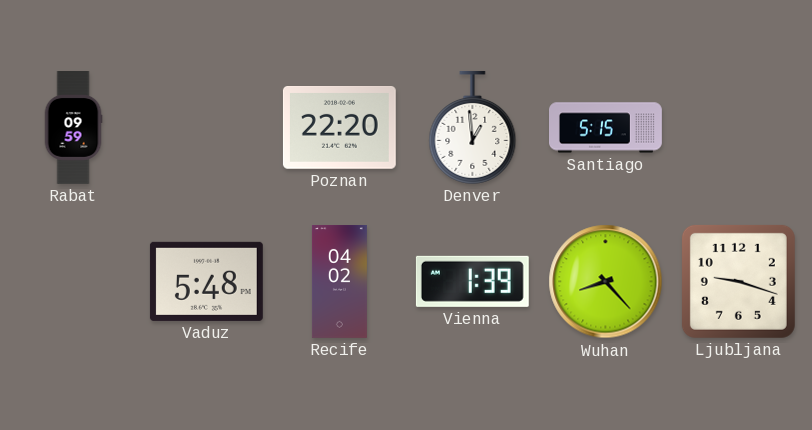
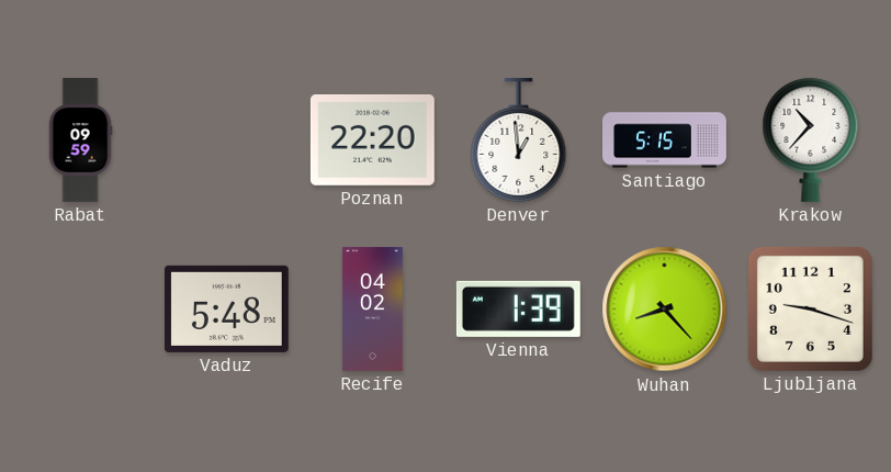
Krakow: none -> 10:37
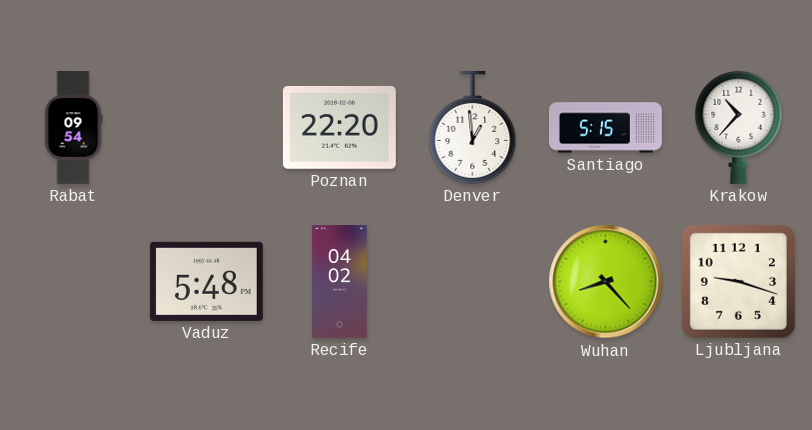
Rabat: 09:59 -> 09:54
Vienna: 1:39 -> none
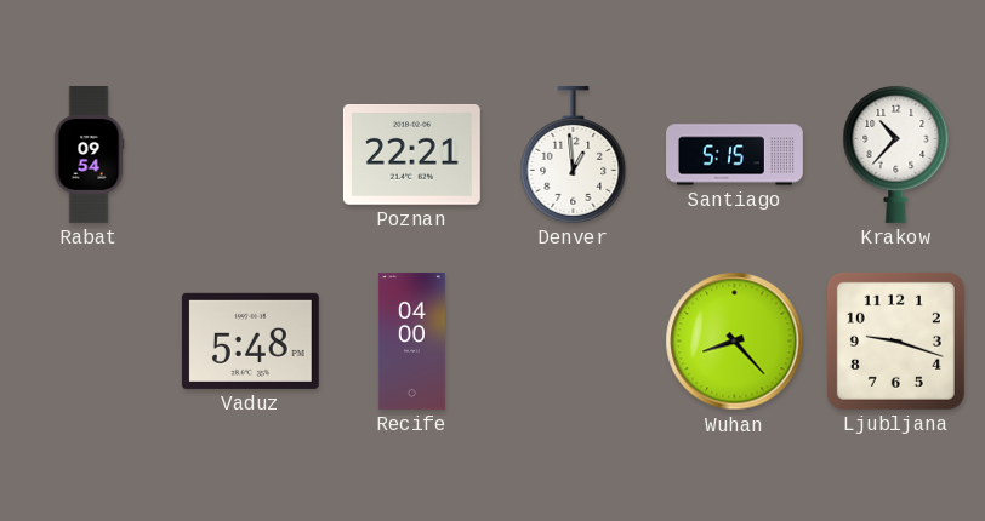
Poznan: 22:20 -> 22:21
Recife: 04:02 -> 04:00
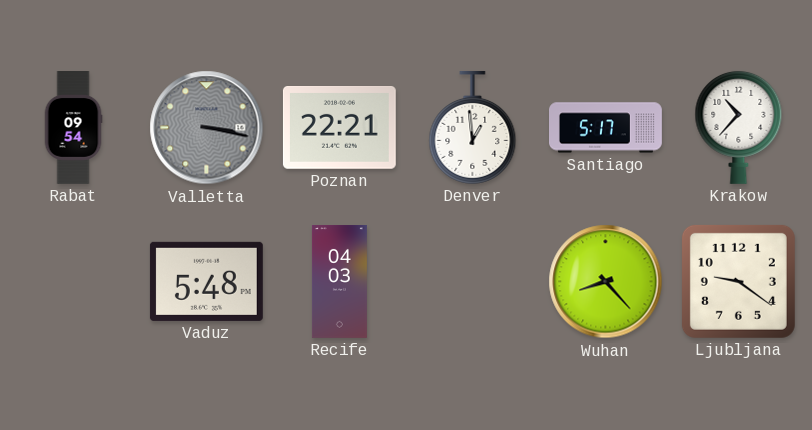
Valletta: none -> 3:17
Santiago: 5:15 -> 5:17
Recife: 04:00 -> 04:03
Ljubljana: 9:18 -> 9:21
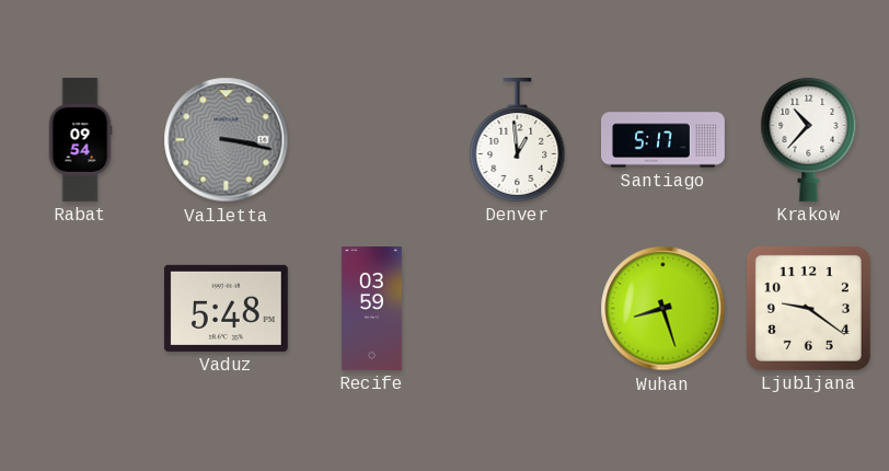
Poznan: 22:21 -> none
Recife: 04:03 -> 03:59
Wuhan: 8:23 -> 8:27
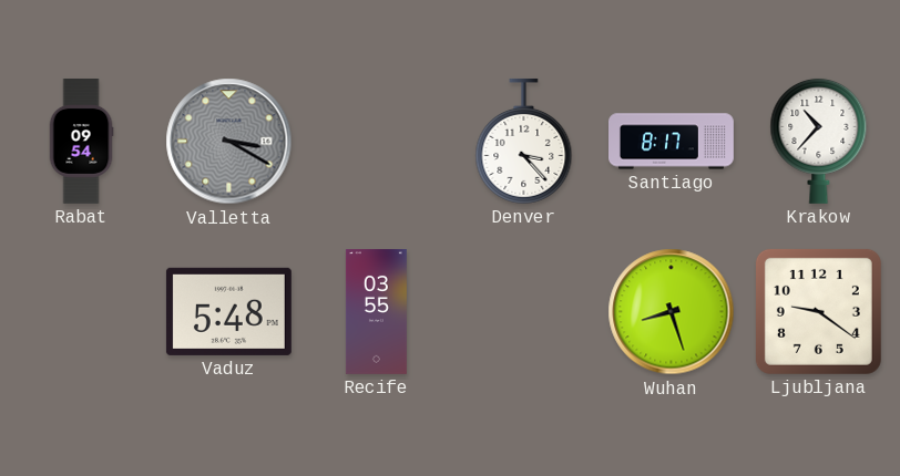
Valletta: 3:17 -> 3:20
Denver: 12:59 -> 3:23
Santiago: 5:17 -> 8:17
Recife: 03:59 -> 03:55
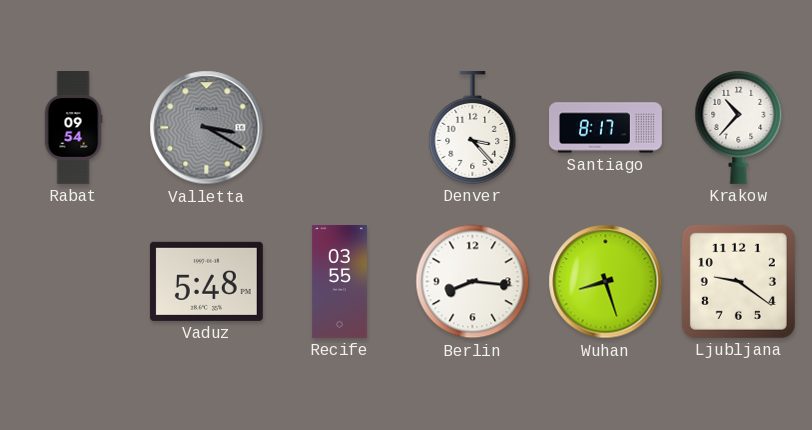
Berlin: none -> 8:16
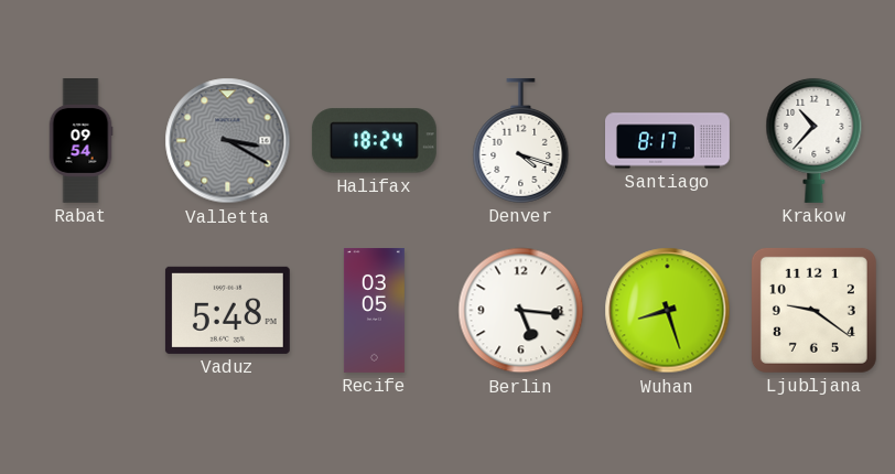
Halifax: none -> 18:24
Denver: 3:23 -> 4:18
Recife: 03:55 -> 03:05
Berlin: 8:16 -> 5:16
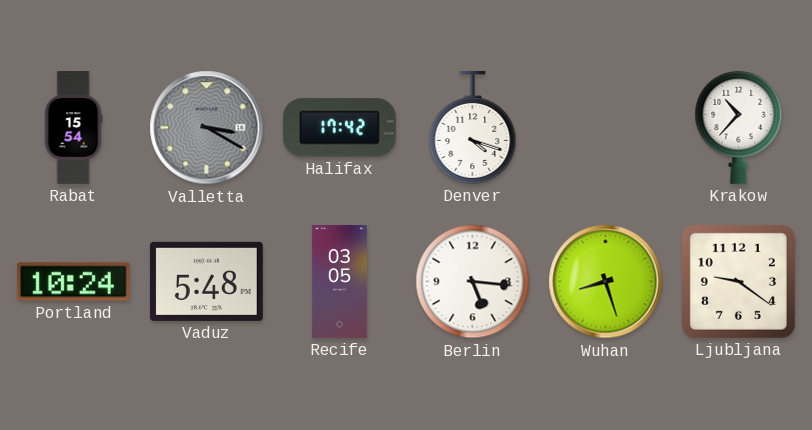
Rabat: 09:54 -> 15:54
Halifax: 18:24 -> 17:42
Santiago: 8:17 -> none
Portland: none -> 10:24
